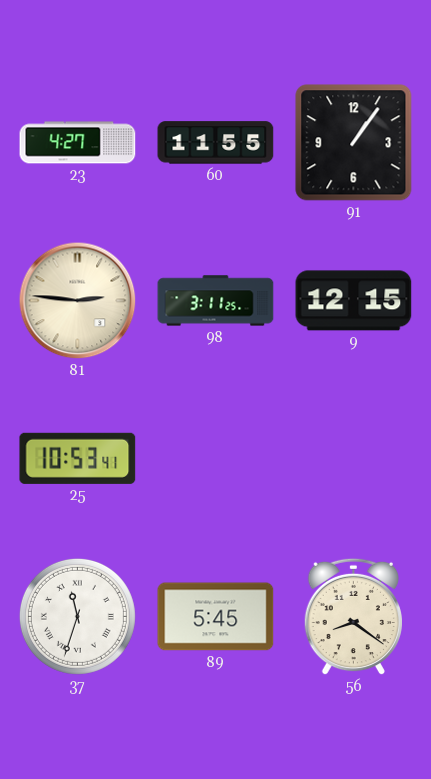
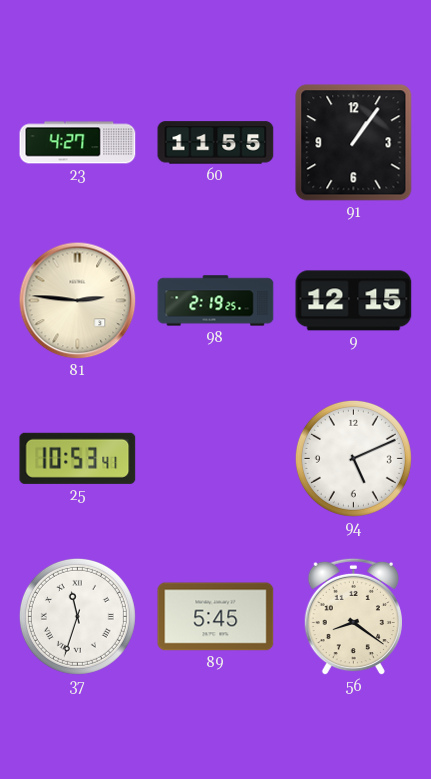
98: 3:11 -> 2:19
94: none -> 5:11
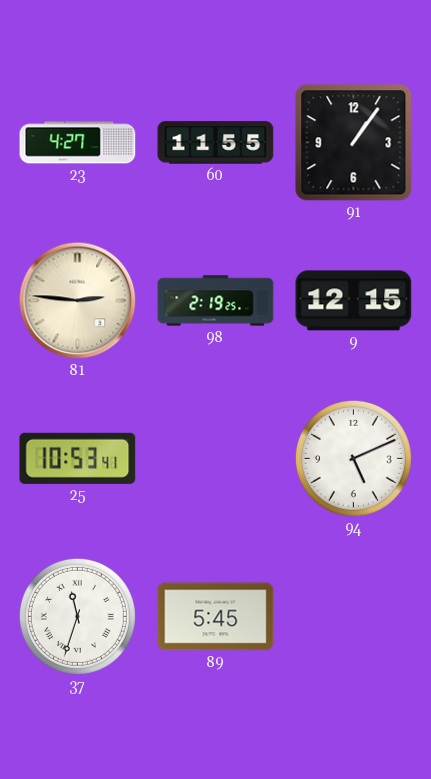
56: 8:21 -> none
